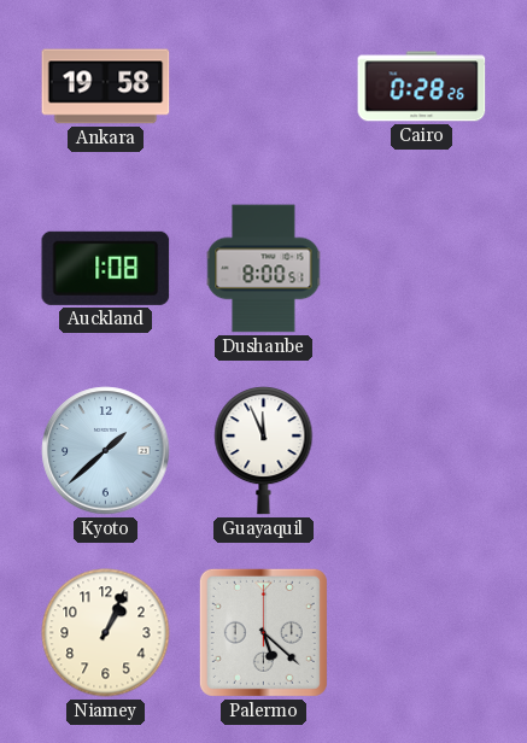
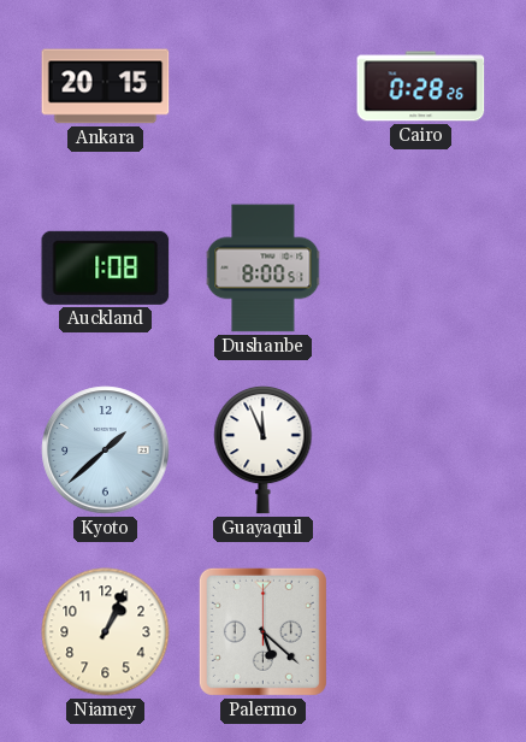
Ankara: 19:58 -> 20:15
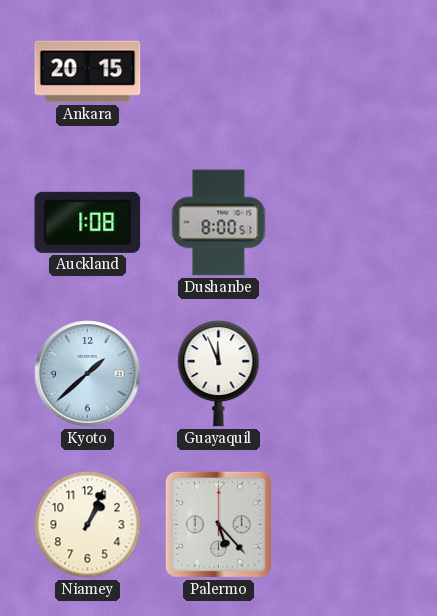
Cairo: 0:28 -> none
Palermo: 5:22 -> 5:23
